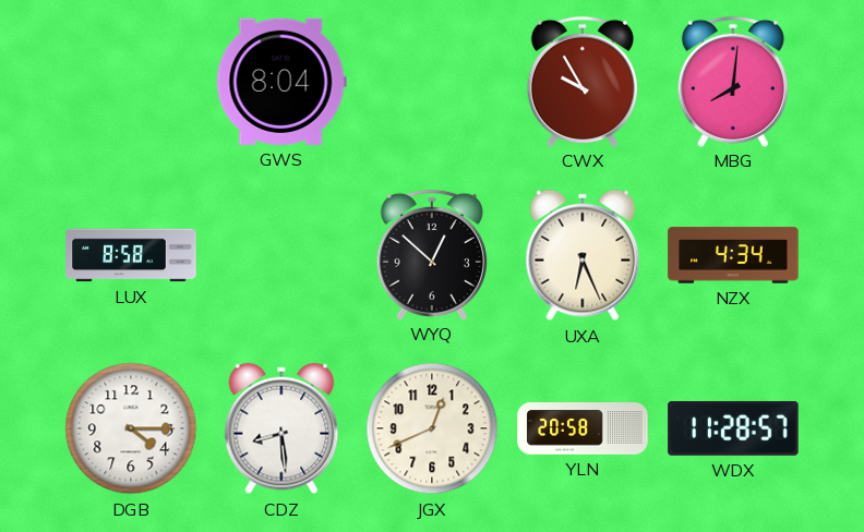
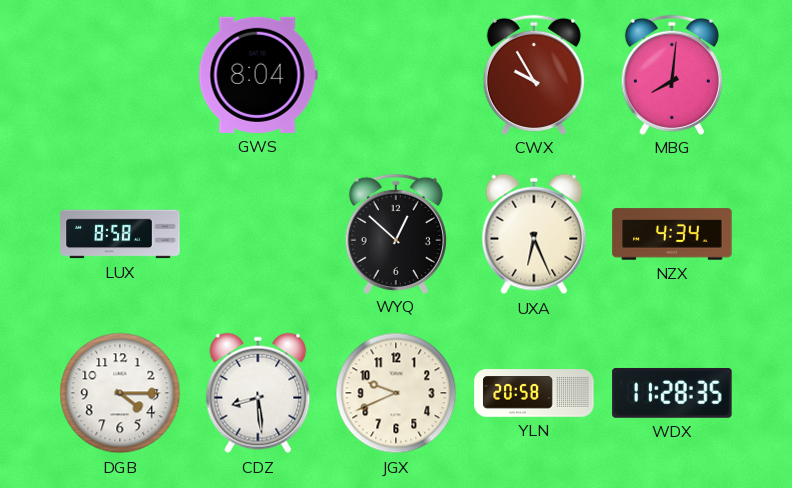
JGX: 12:41 -> 9:41
WDX: 11:28:57 -> 11:28:35
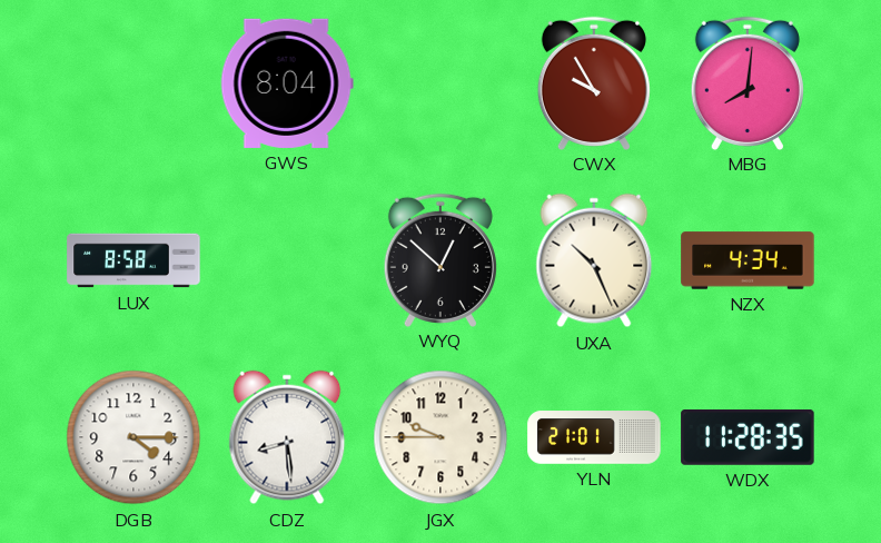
UXA: 6:26 -> 10:26
JGX: 9:41 -> 9:45
YLN: 20:58 -> 21:01
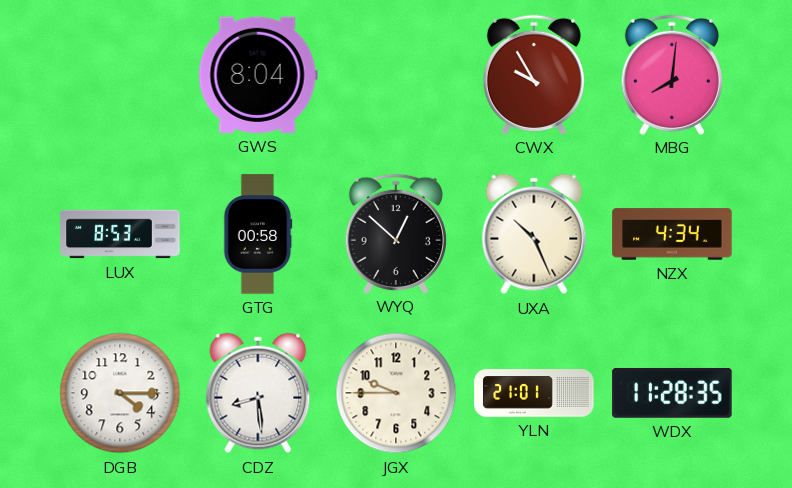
LUX: 8:58 -> 8:53
GTG: none -> 00:58
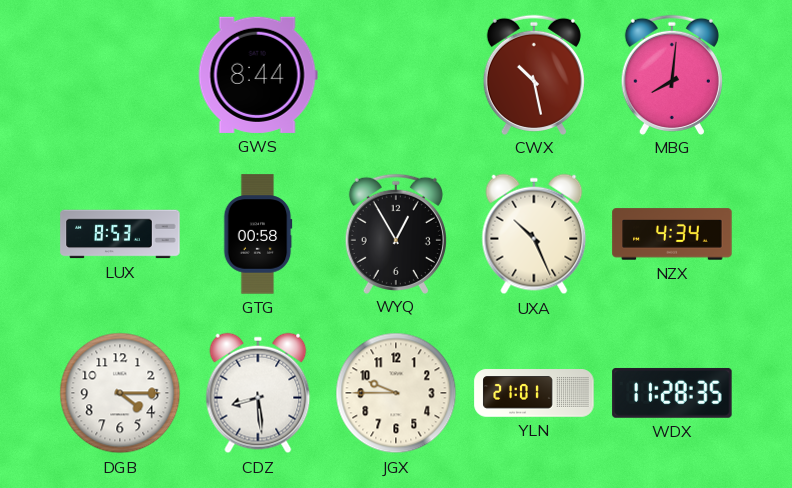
GWS: 8:04 -> 8:44
CWX: 9:55 -> 10:28
WYQ: 12:52 -> 12:55
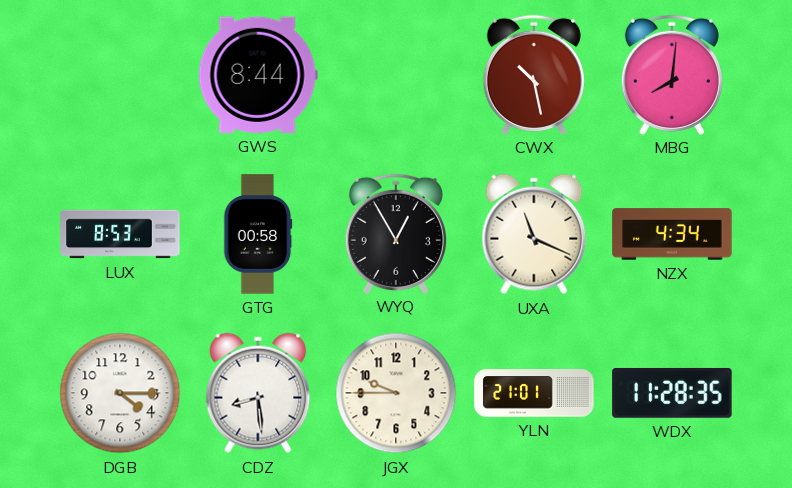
UXA: 10:26 -> 11:19
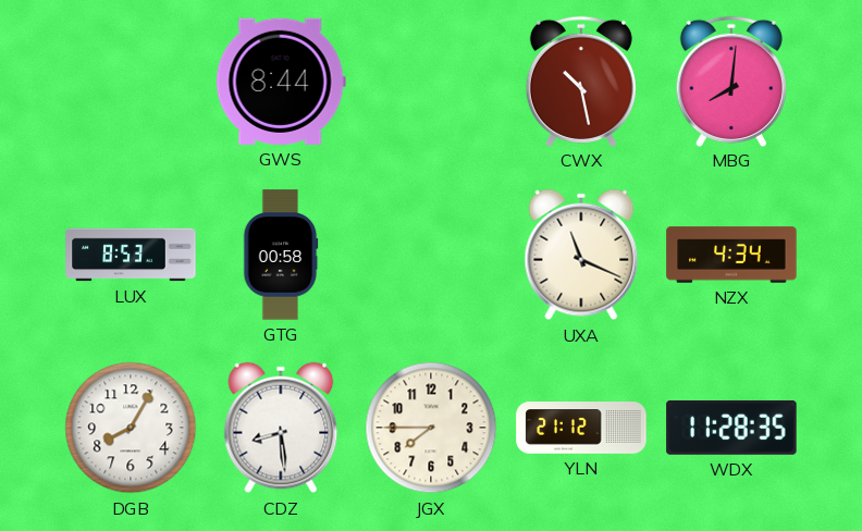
WYQ: 12:55 -> none
DGB: 4:15 -> 8:05
JGX: 9:45 -> 7:45
YLN: 21:01 -> 21:12
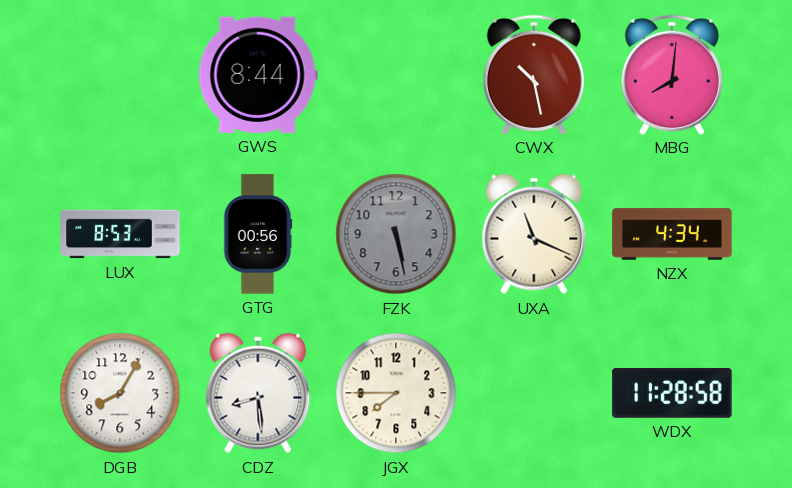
GTG: 00:58 -> 00:56
FZK: none -> 5:28
YLN: 21:12 -> none
WDX: 11:28:35 -> 11:28:58
